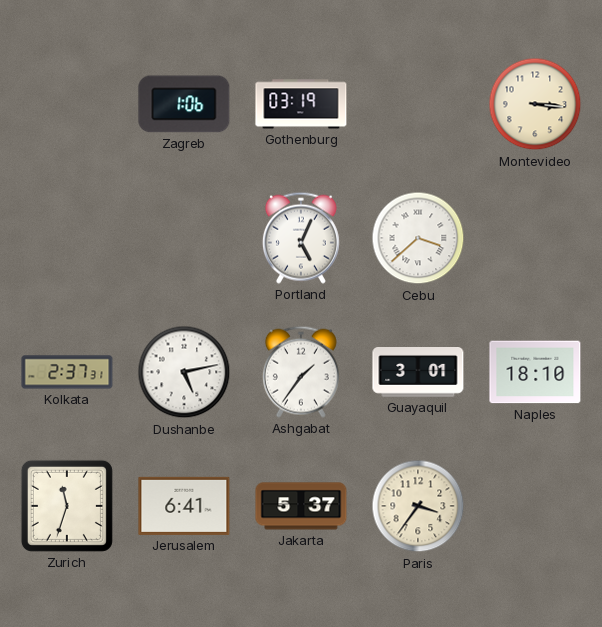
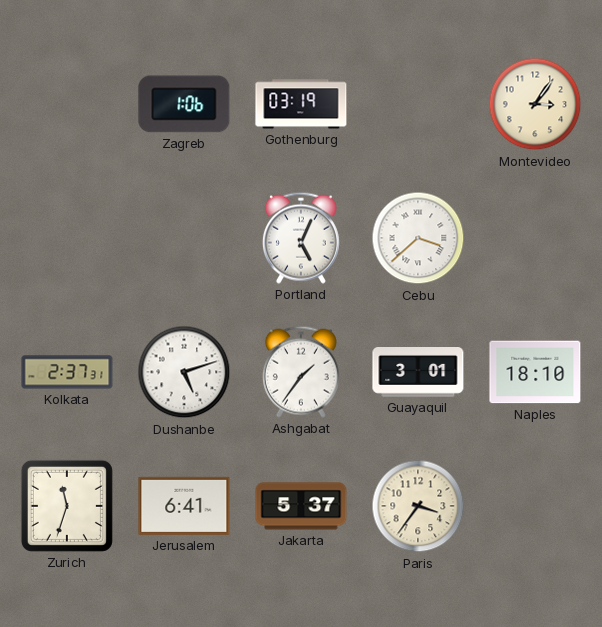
Montevideo: 3:16 -> 3:06
Dushanbe: 5:13 -> 5:12
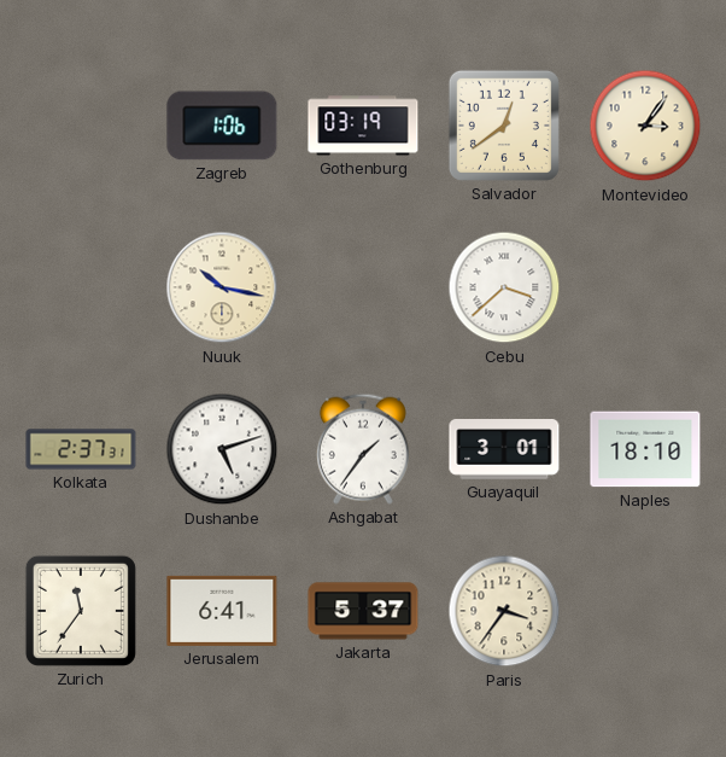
Salvador: none -> 12:39
Nuuk: none -> 10:17
Portland: 5:04 -> none
Zurich: 11:33 -> 11:36
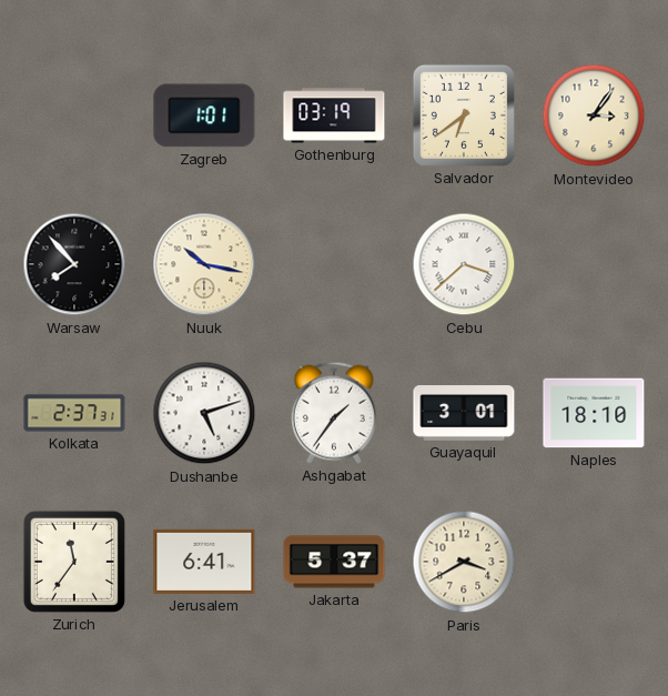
Zagreb: 1:06 -> 1:01
Salvador: 12:39 -> 6:39
Warsaw: none -> 7:53
Paris: 3:36 -> 3:40
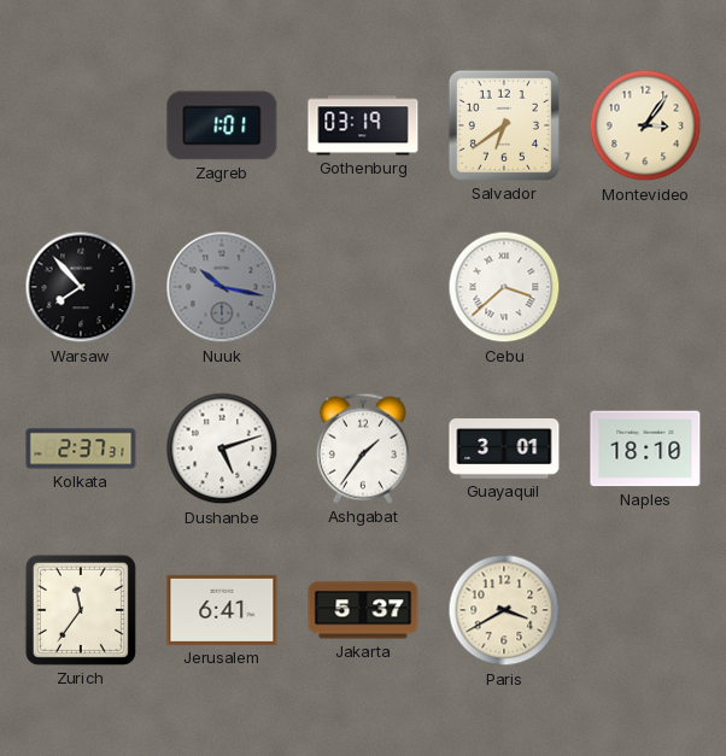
Nuuk dial: cream -> grey
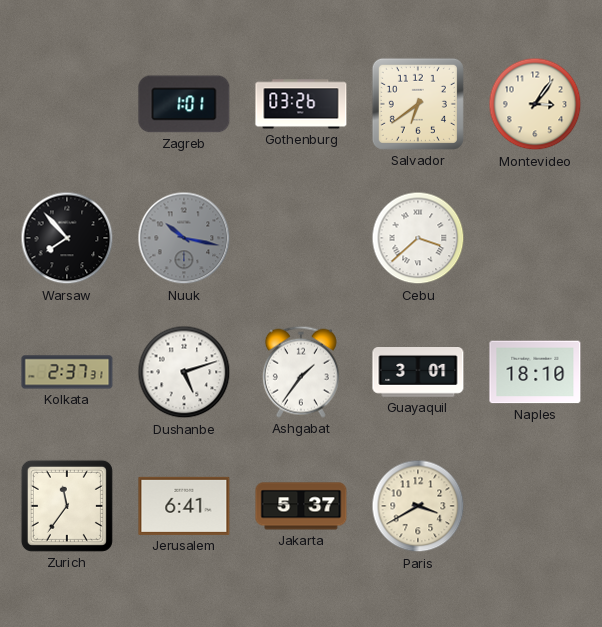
Gothenburg: 03:19 -> 03:26
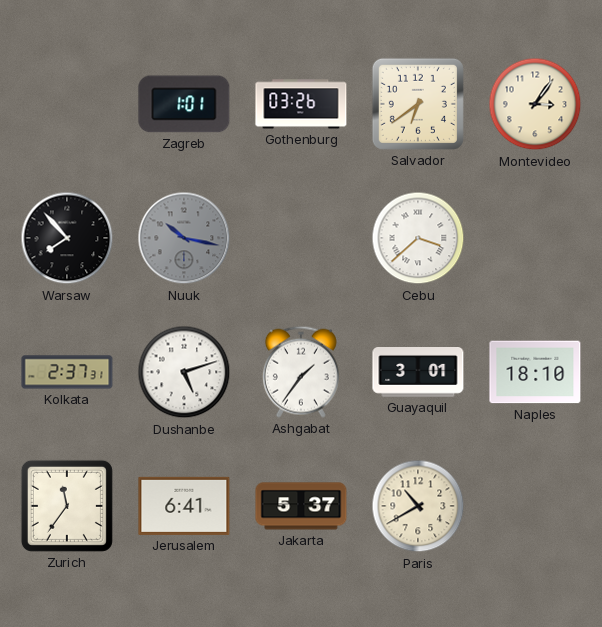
Paris: 3:40 -> 10:40
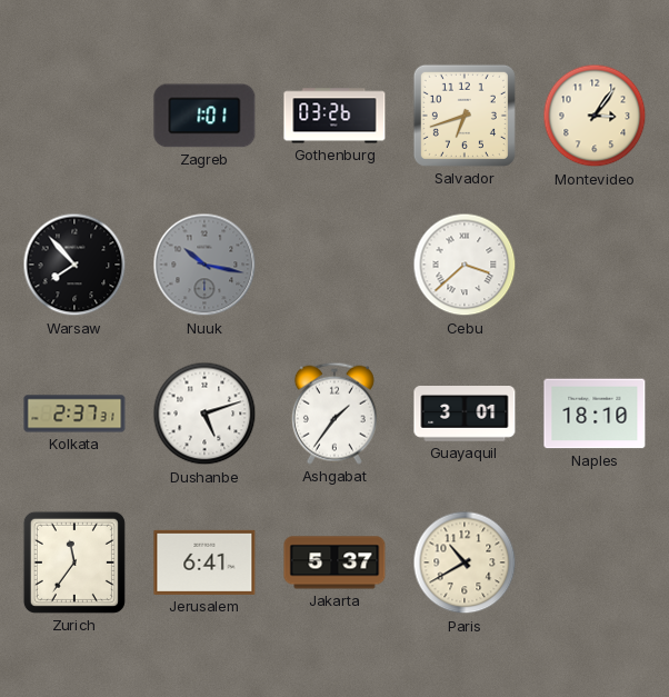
Salvador: 6:39 -> 6:42
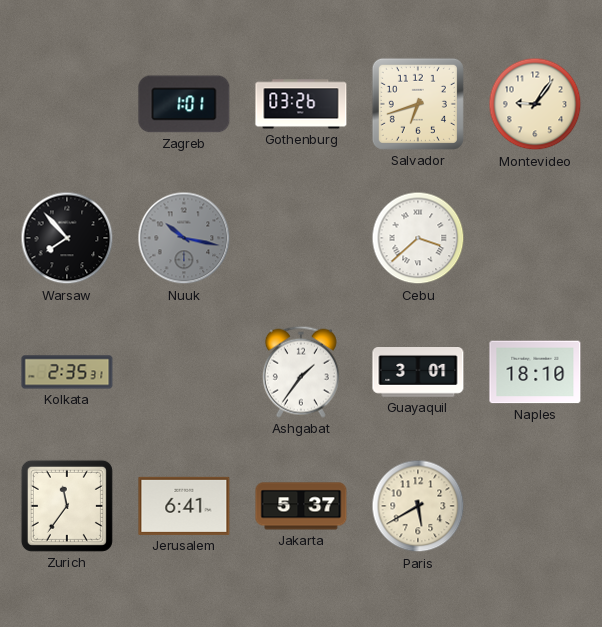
Montevideo: 3:06 -> 9:06
Kolkata: 2:37 -> 2:35
Dushanbe: 5:12 -> none
Paris: 10:40 -> 5:40
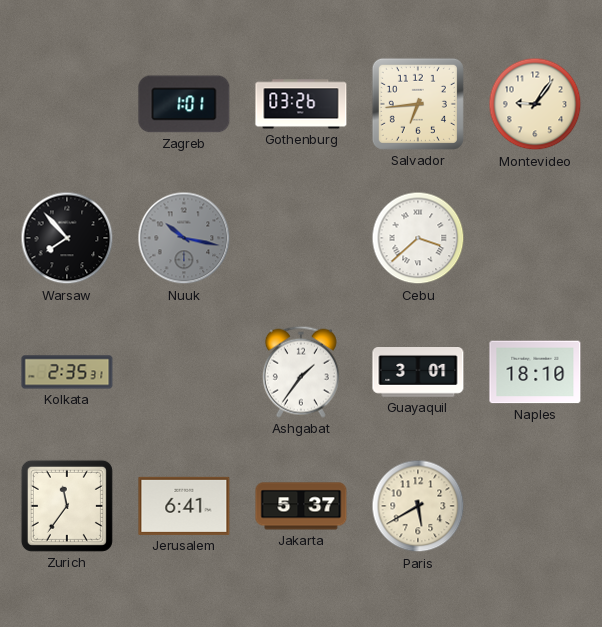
Salvador: 6:42 -> 6:44
